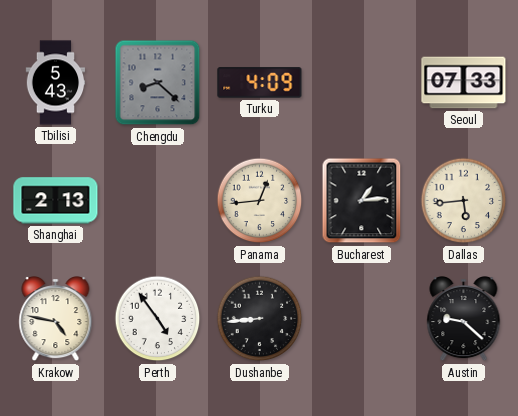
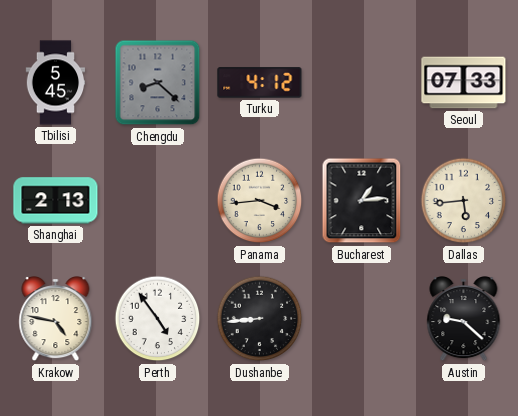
Tbilisi: 5:43 -> 5:45
Turku: 4:09 -> 4:12
Panama: 12:44 -> 3:44
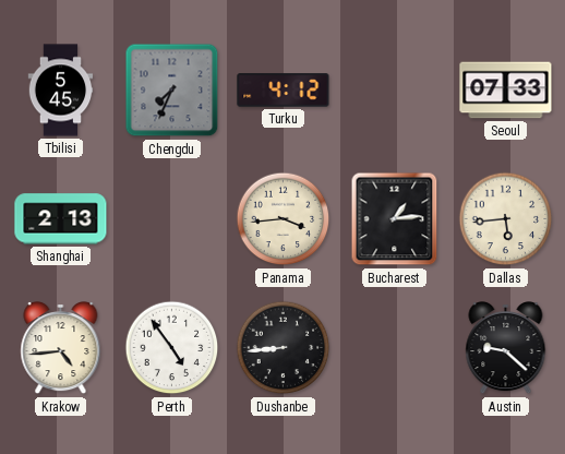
Chengdu: 8:22 -> 7:34
Krakow: 4:47 -> 4:44
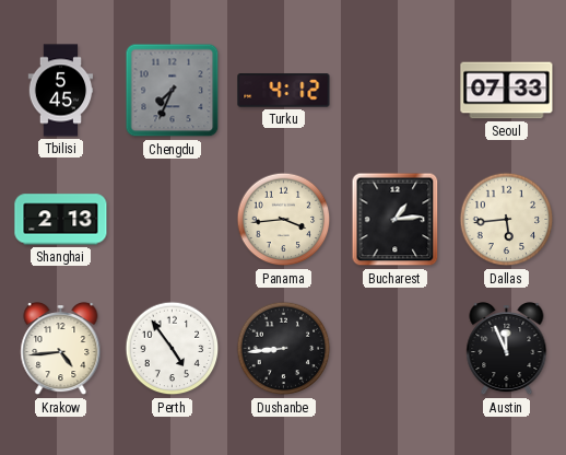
Austin: 9:22 -> 11:56
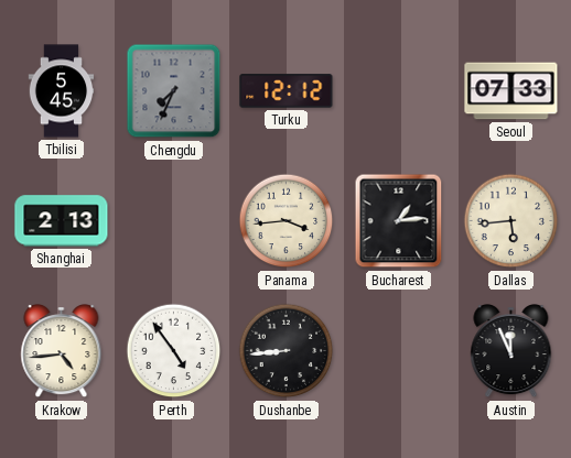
Turku: 4:12 -> 12:12
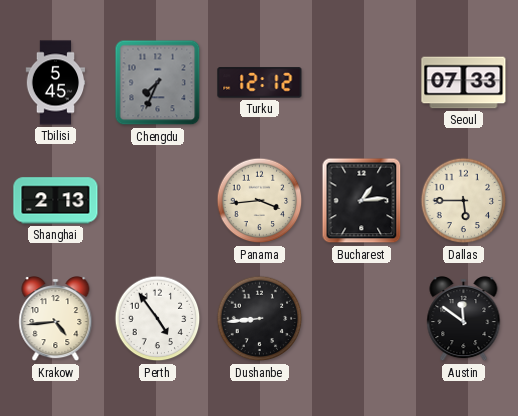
Dallas: 5:44 -> 5:45
Austin: 11:56 -> 11:51
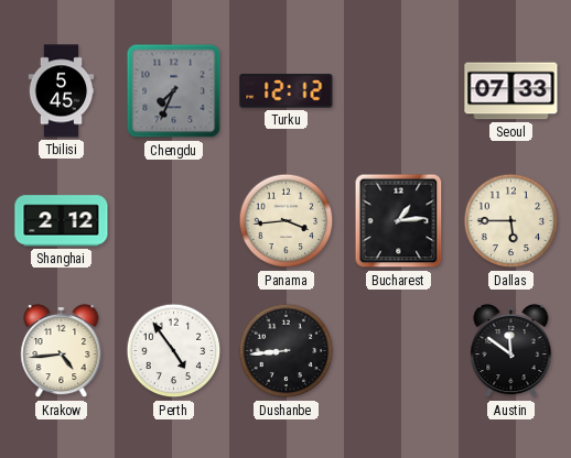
Shanghai: 2:13 -> 2:12
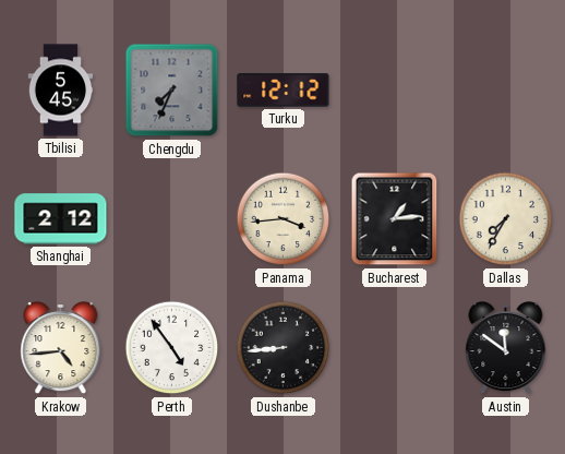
Seoul: 07:33 -> none
Dallas: 5:45 -> 7:35
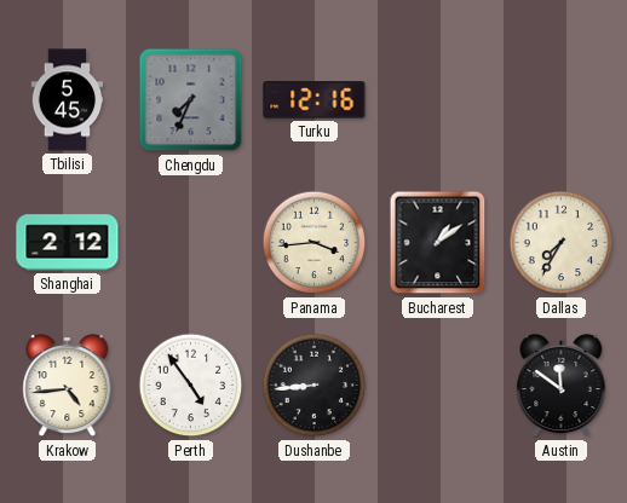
Turku: 12:12 -> 12:16
Bucharest: 1:14 -> 1:09
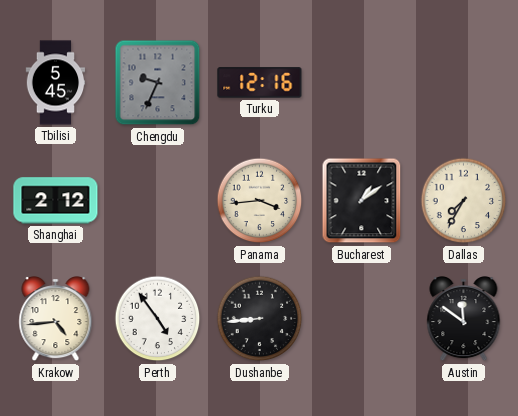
Chengdu: 7:34 -> 9:34
